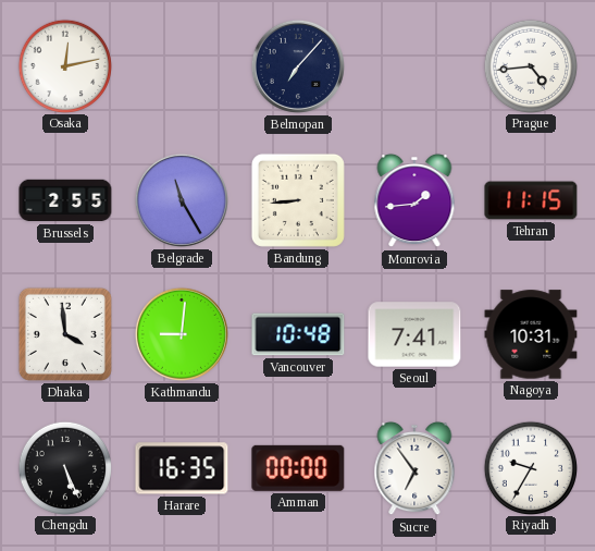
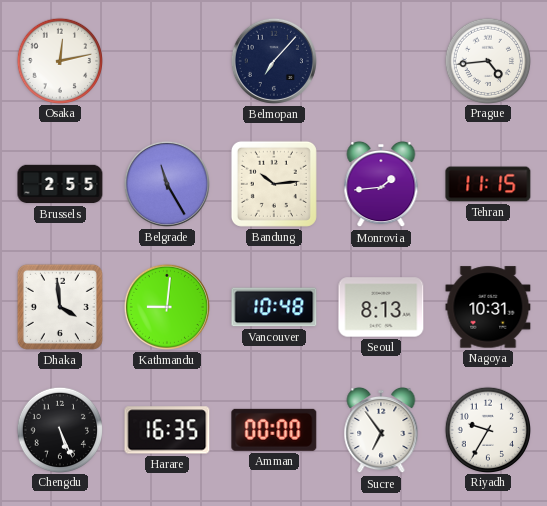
Bandung: 8:44 -> 10:14
Seoul: 7:41 -> 8:13
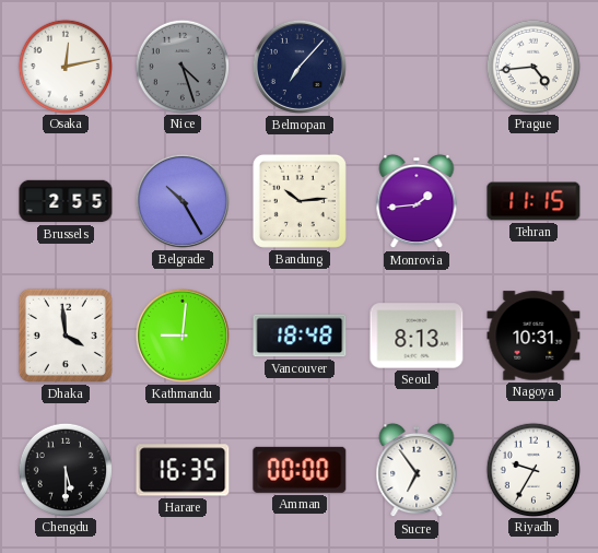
Nice: none -> 4:27
Belgrade: 11:25 -> 10:25
Vancouver: 10:48 -> 18:48
Chengdu: 5:26 -> 5:30
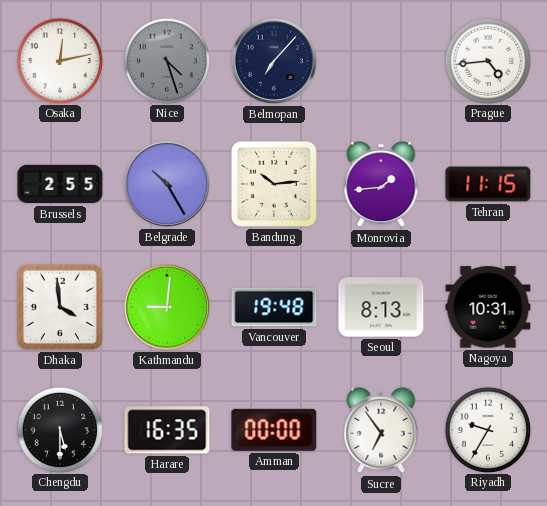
Vancouver: 18:48 -> 19:48
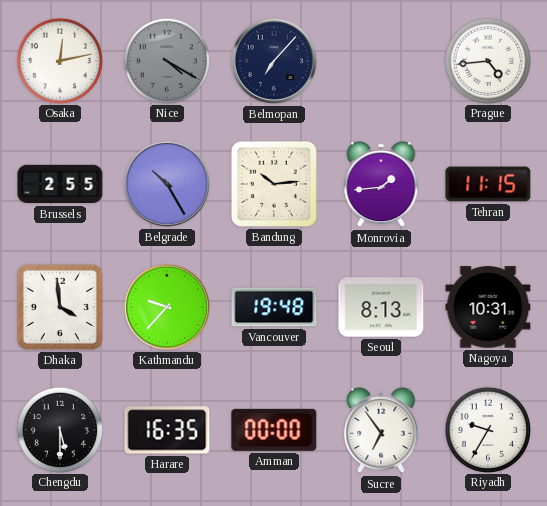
Nice: 4:27 -> 4:20
Kathmandu: 9:01 -> 9:37
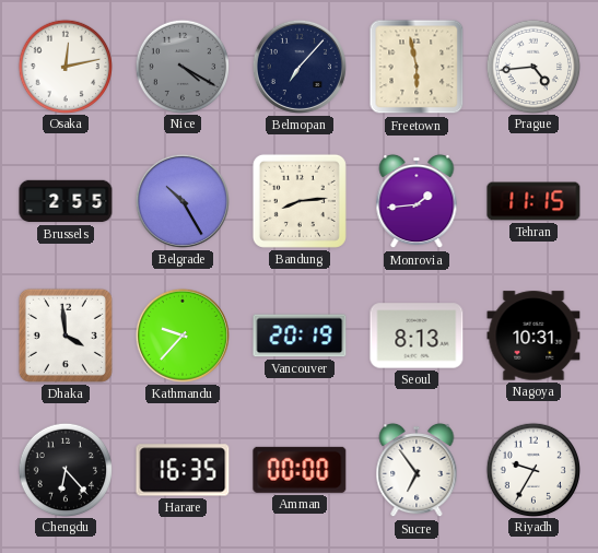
Freetown: none -> 5:58
Bandung: 10:14 -> 8:14
Vancouver: 19:48 -> 20:19
Chengdu: 5:30 -> 6:23
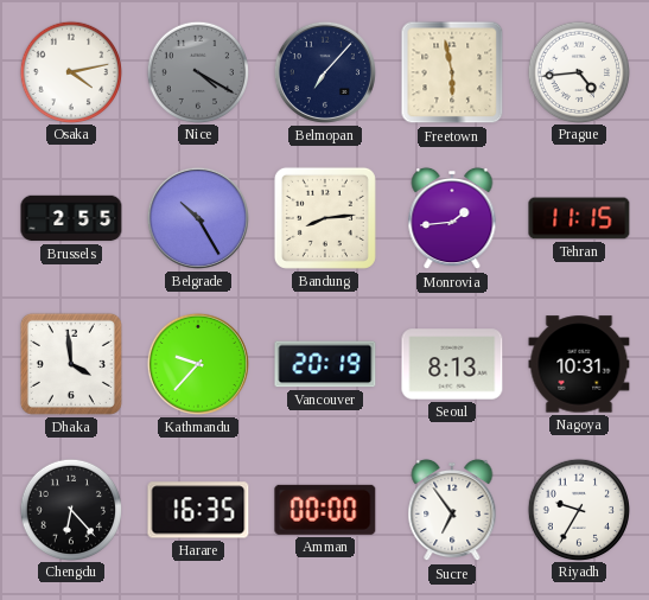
Osaka: 12:13 -> 4:13
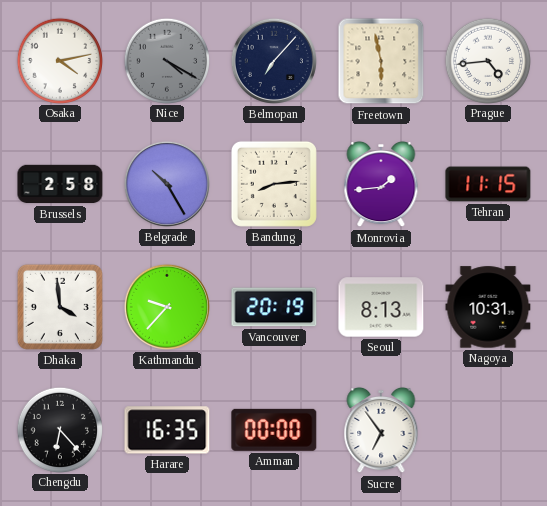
Brussels: 2:55 -> 2:58
Riyadh: 9:35 -> none
